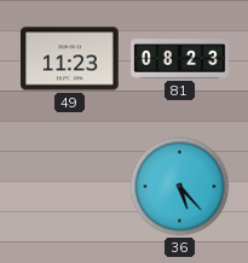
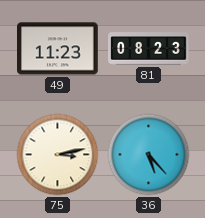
75: none -> 3:13
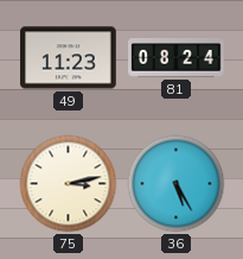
81: 08:23 -> 08:24
36: 5:23 -> 5:25
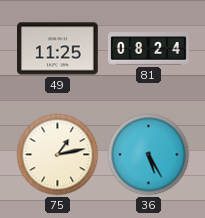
49: 11:23 -> 11:25
75: 3:13 -> 1:13
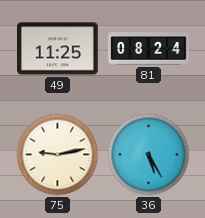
75: 1:13 -> 9:13
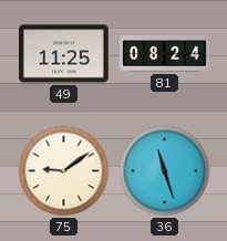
75: 9:13 -> 9:09
36: 5:25 -> 11:27
